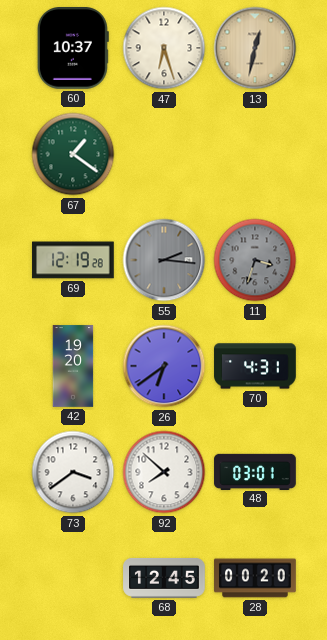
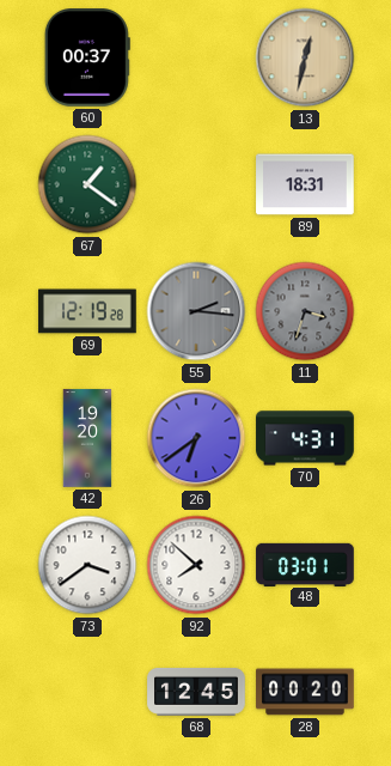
60: 10:37 -> 00:37
47: 6:27 -> none
89: none -> 18:31
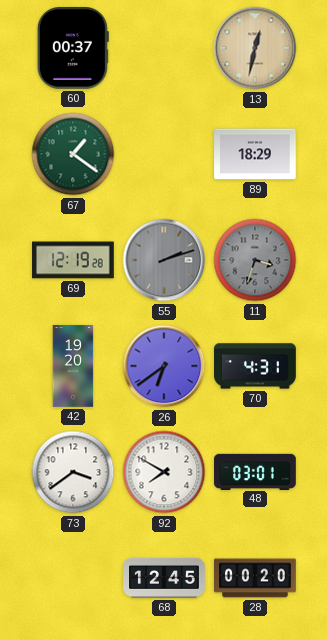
89: 18:31 -> 18:29
55: 2:16 -> 2:12
92: 7:52 -> 7:50
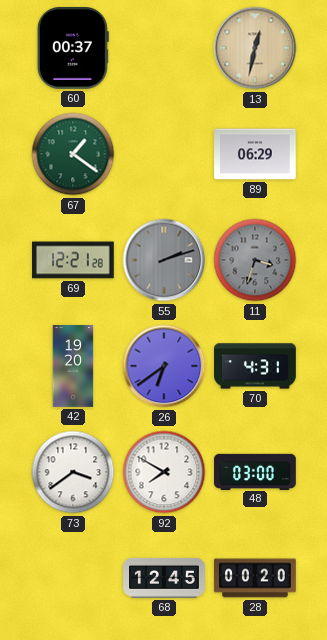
89: 18:29 -> 06:29
69: 12:19 -> 12:21
48: 03:01 -> 03:00
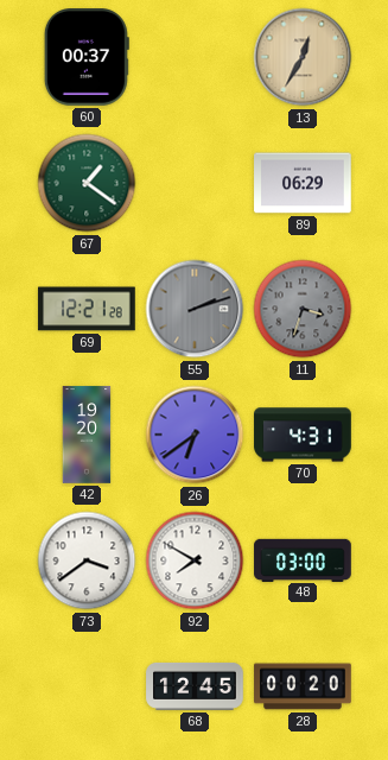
13: 12:32 -> 12:35
